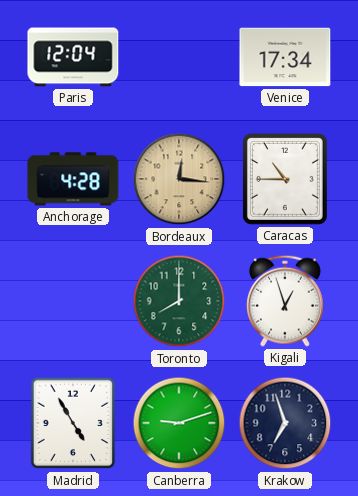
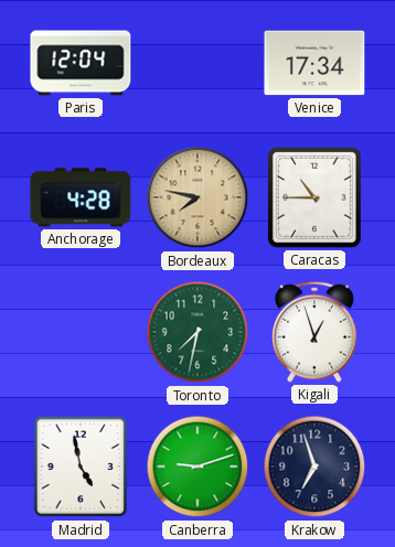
Bordeaux: 12:16 -> 7:47
Toronto: 8:00 -> 7:32
Madrid: 4:55 -> 4:58
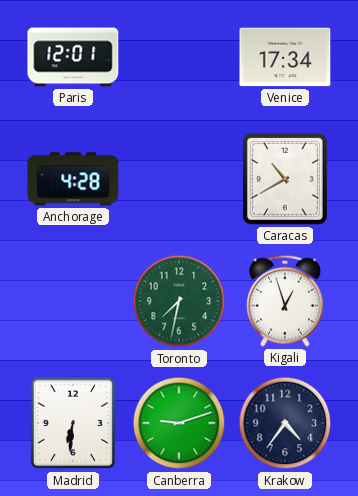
Paris: 12:04 -> 12:01
Bordeaux: 7:47 -> none
Caracas: 10:45 -> 10:40
Madrid: 4:58 -> 6:31
Krakow: 6:57 -> 4:36
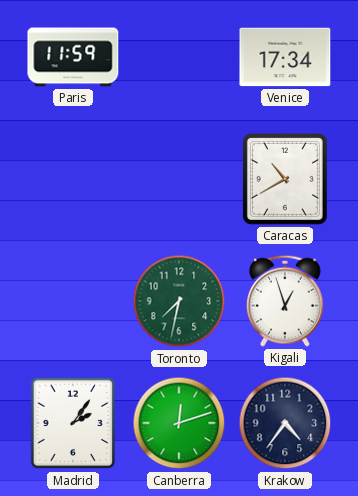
Paris: 12:01 -> 11:59
Anchorage: 4:28 -> none
Madrid: 6:31 -> 2:06
Canberra: 9:12 -> 12:12
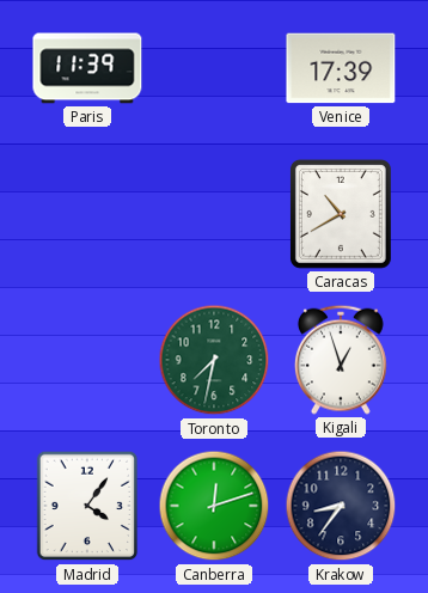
Paris: 11:59 -> 11:39
Venice: 17:34 -> 17:39
Madrid: 2:06 -> 4:06
Krakow: 4:36 -> 8:36
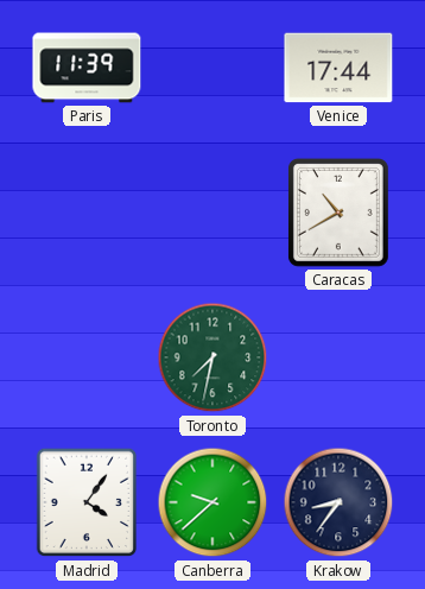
Venice: 17:39 -> 17:44
Kigali: 12:57 -> none
Canberra: 12:12 -> 9:38
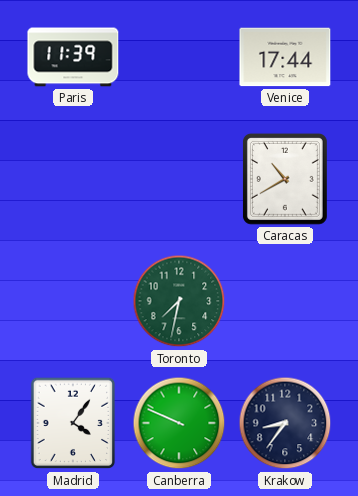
Canberra: 9:38 -> 9:49
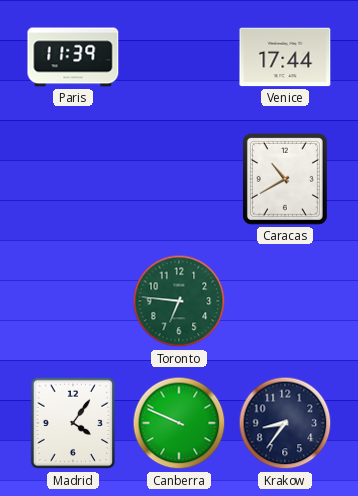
Toronto: 7:32 -> 6:46
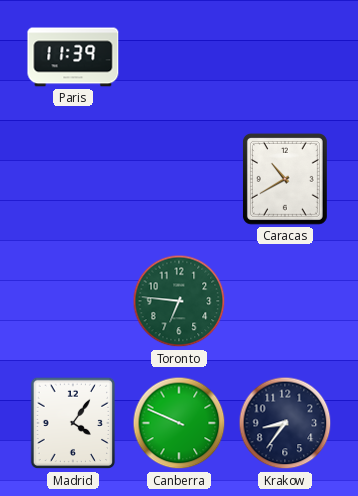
Venice: 17:44 -> none
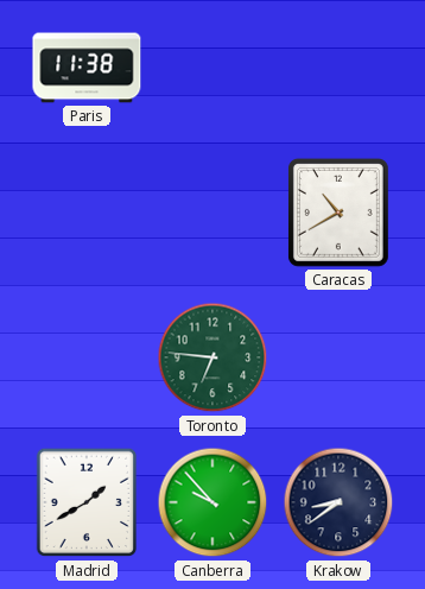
Paris: 11:39 -> 11:38
Madrid: 4:06 -> 1:40
Canberra: 9:49 -> 9:53
Krakow: 8:36 -> 8:39
